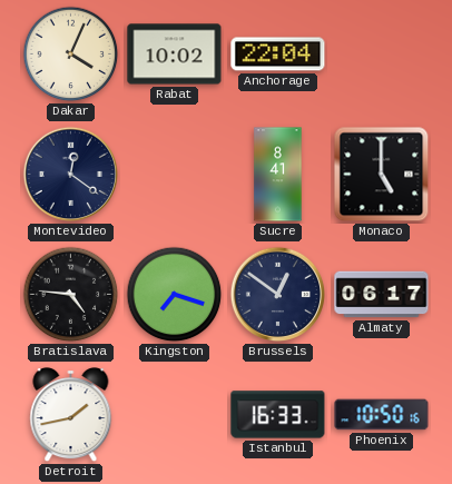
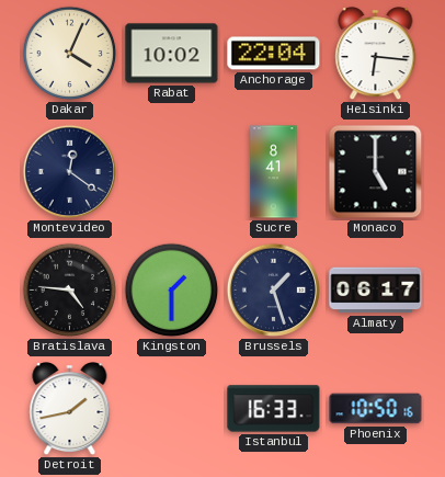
Helsinki: none -> 6:16
Kingston: 7:18 -> 1:30
Brussels: 12:51 -> 1:27
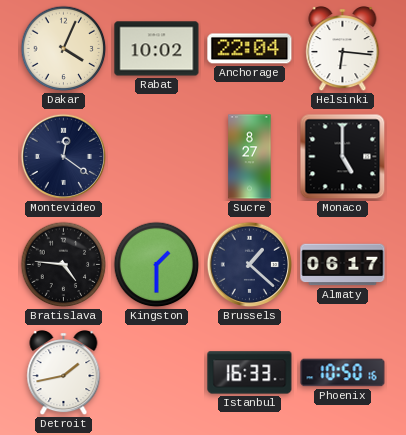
Sucre: 8:41 -> 8:27
Brussels: 1:27 -> 1:22
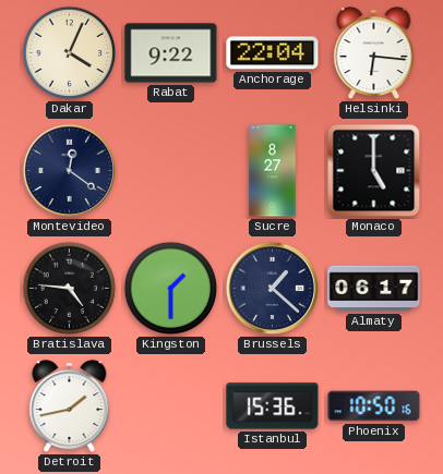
Rabat: 10:02 -> 9:22
Istanbul: 16:33 -> 15:36
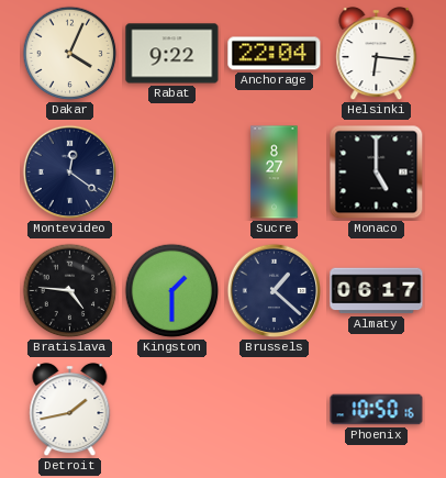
Istanbul: 15:36 -> none
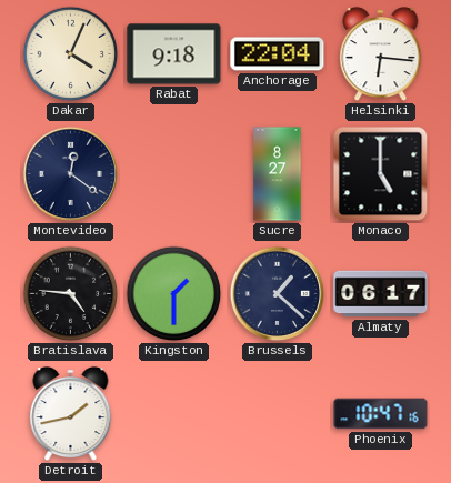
Rabat: 9:22 -> 9:18
Phoenix: 10:50 -> 10:47
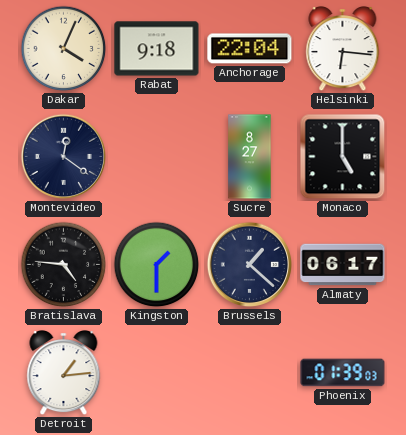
Detroit: 1:43 -> 1:14
Phoenix: 10:47 -> 01:39
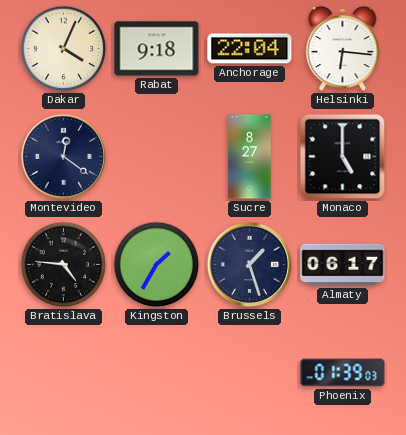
Kingston: 1:30 -> 1:35
Brussels: 1:22 -> 1:27
Detroit: 1:14 -> none
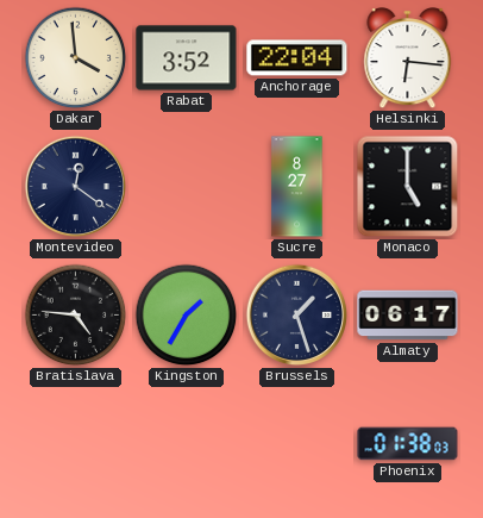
Dakar: 4:04 -> 3:59
Rabat: 9:18 -> 3:52
Phoenix: 01:39 -> 01:38
